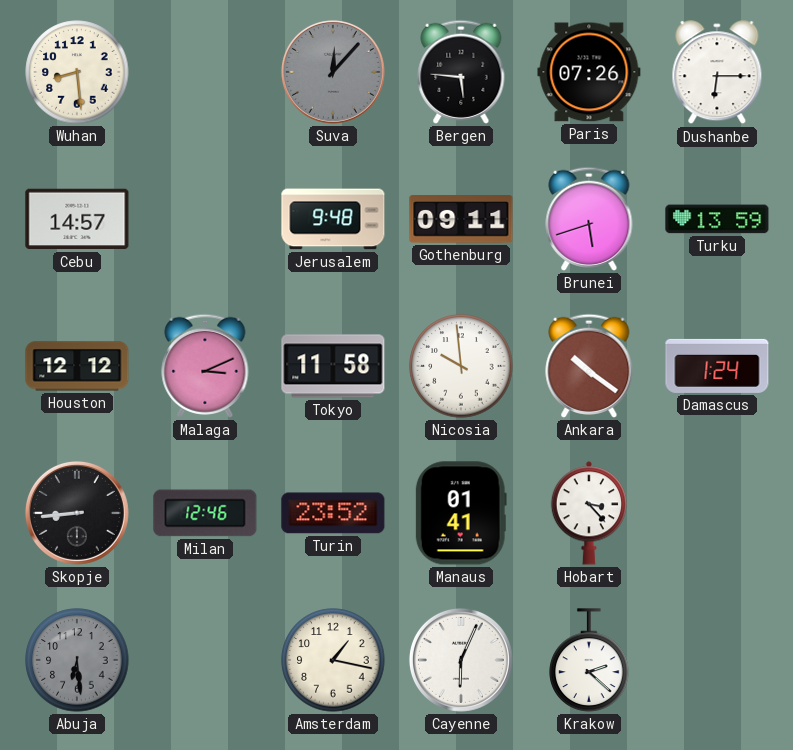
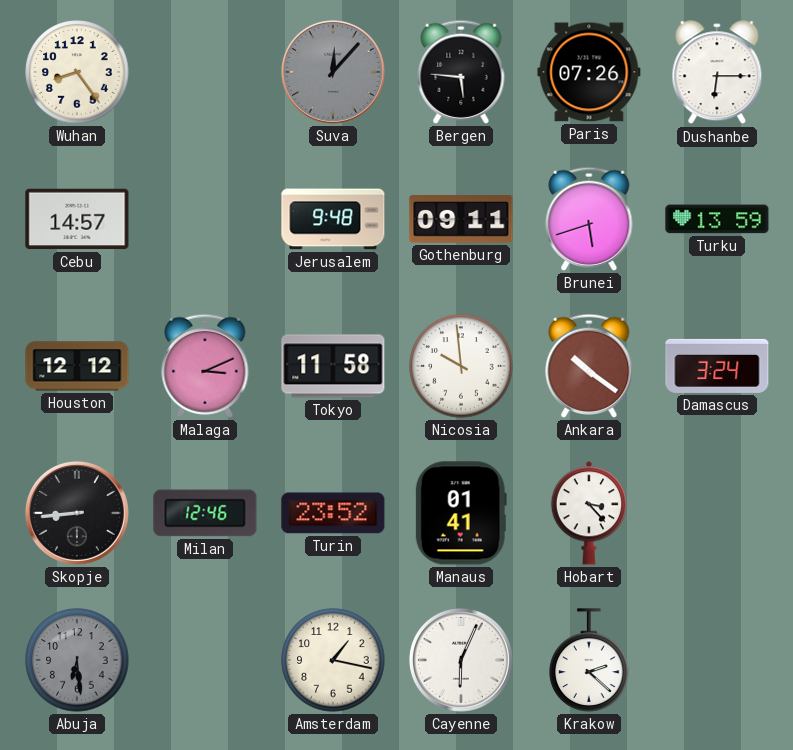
Wuhan: 8:29 -> 8:24
Damascus: 1:24 -> 3:24
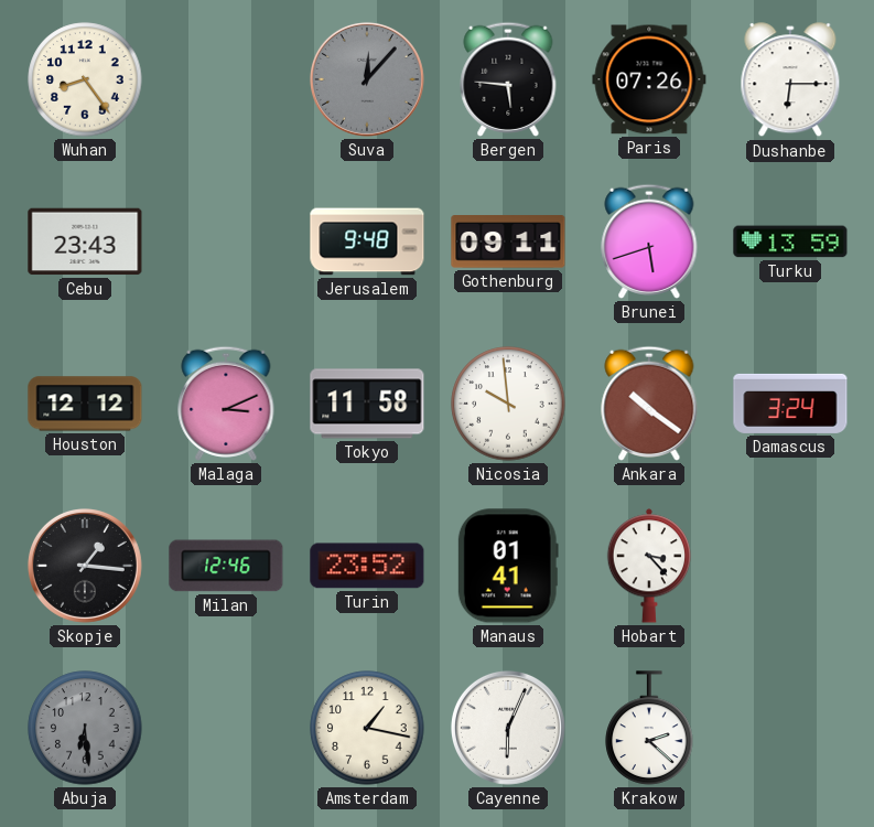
Cebu: 14:57 -> 23:43
Skopje: 8:44 -> 1:16
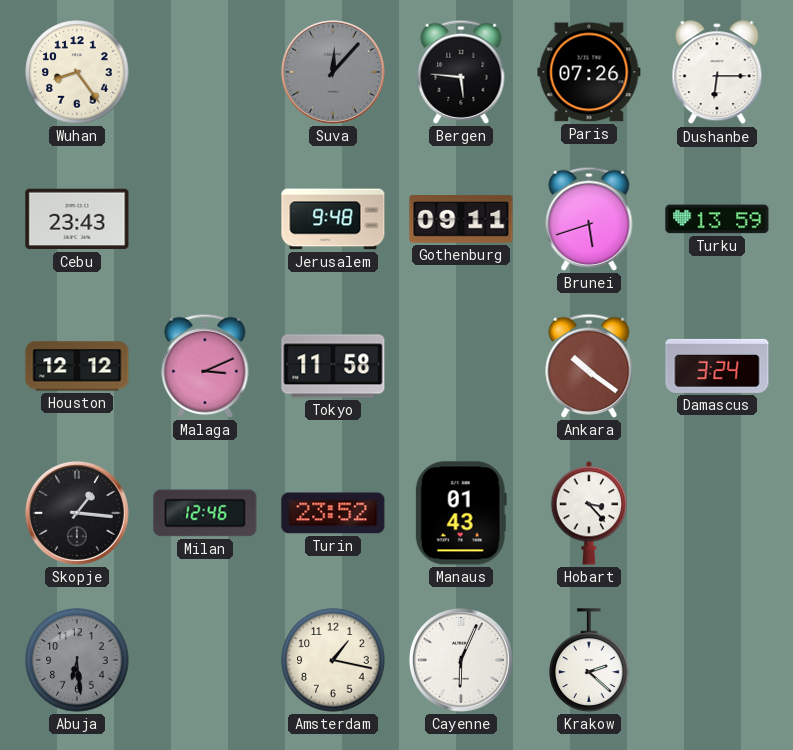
Nicosia: 9:59 -> none
Manaus: 01:41 -> 01:43
